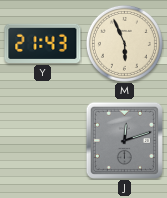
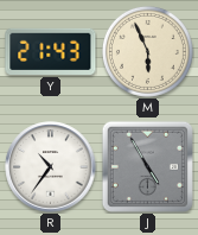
R: none -> 10:36
J: 12:12 -> 4:55
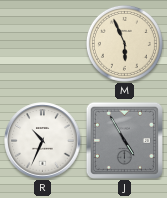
Y: 21:43 -> none
R: 10:36 -> 10:34
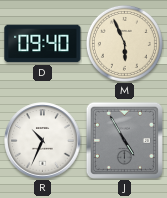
D: none -> 09:40
